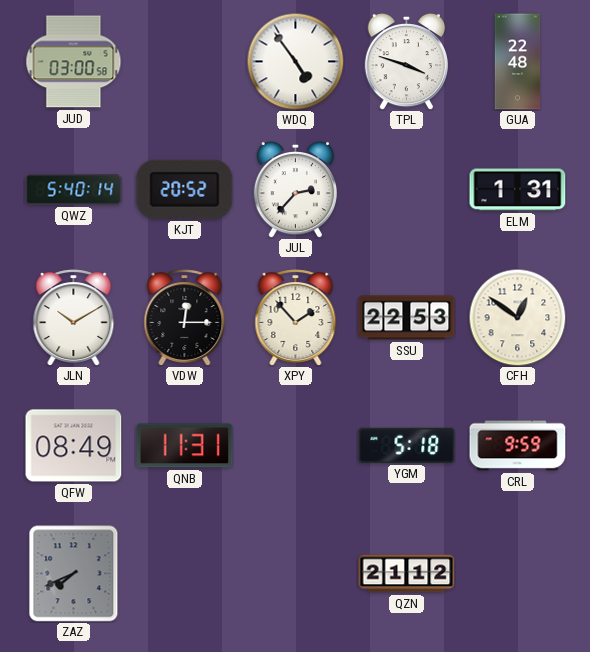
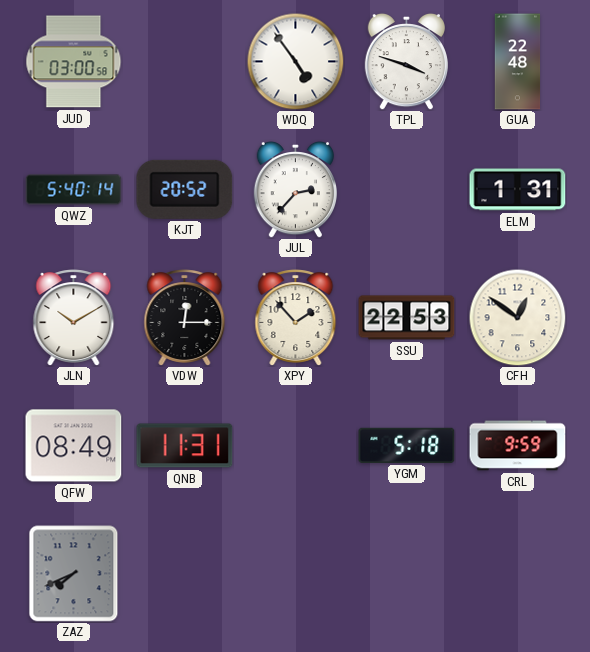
QZN: 21:12 -> none
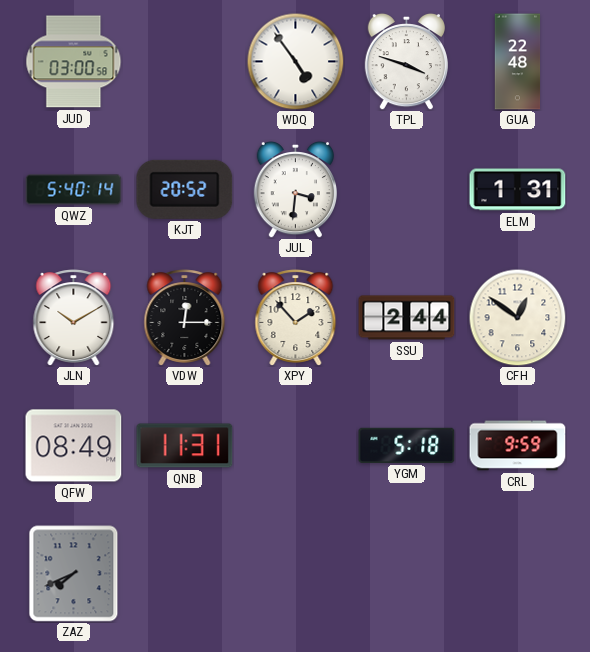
JUL: 2:37 -> 3:31
SSU: 22:53 -> 2:44
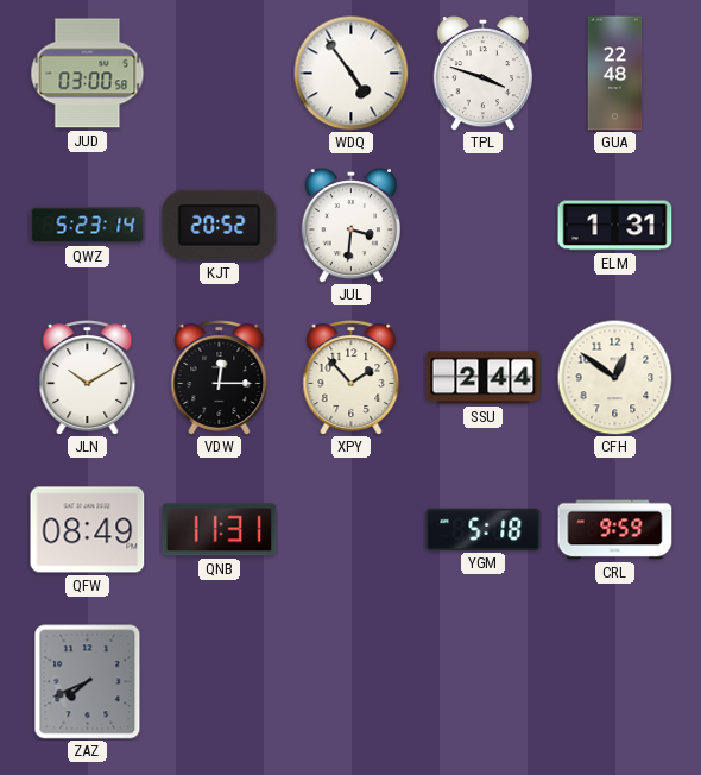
QWZ: 5:40 -> 5:23
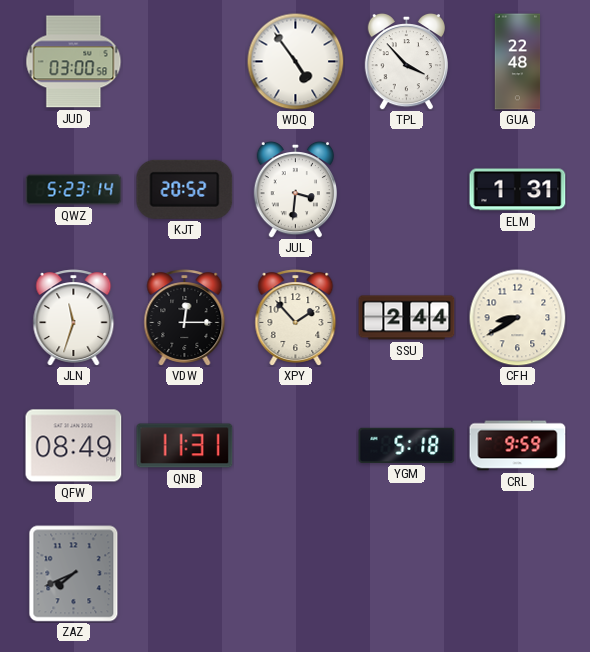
TPL: 3:48 -> 3:53
JLN: 10:10 -> 11:33
CFH: 12:51 -> 8:40
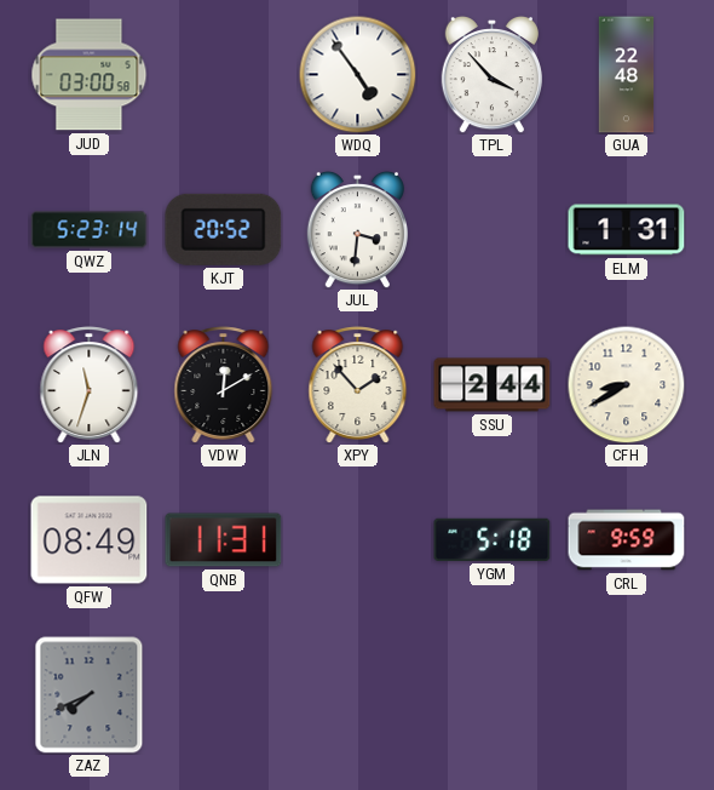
VDW: 12:15 -> 12:10
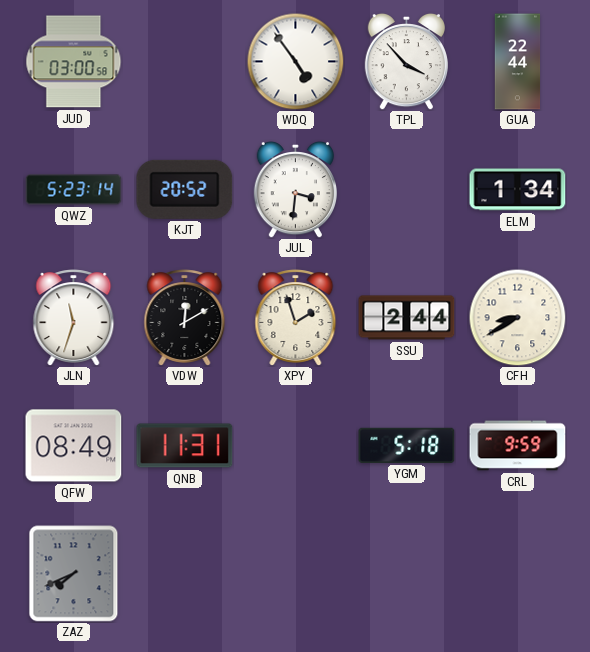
GUA: 22:48 -> 22:44
ELM: 1:31 -> 1:34
XPY: 1:53 -> 1:57
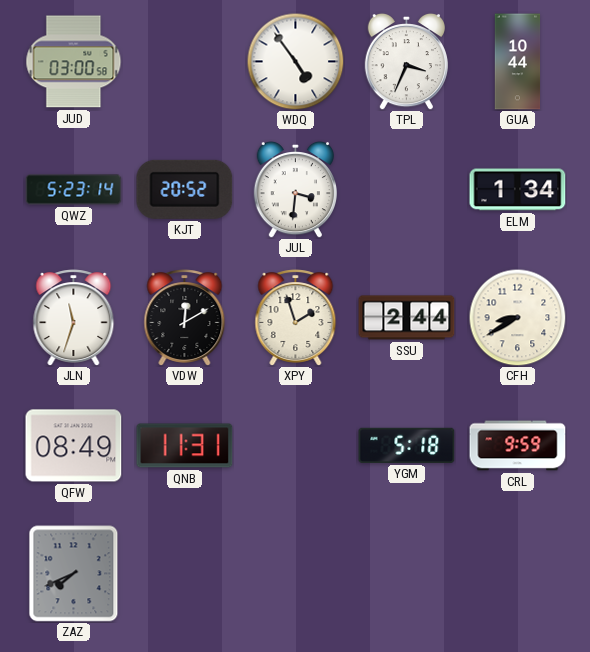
TPL: 3:53 -> 3:34
GUA: 22:44 -> 10:44
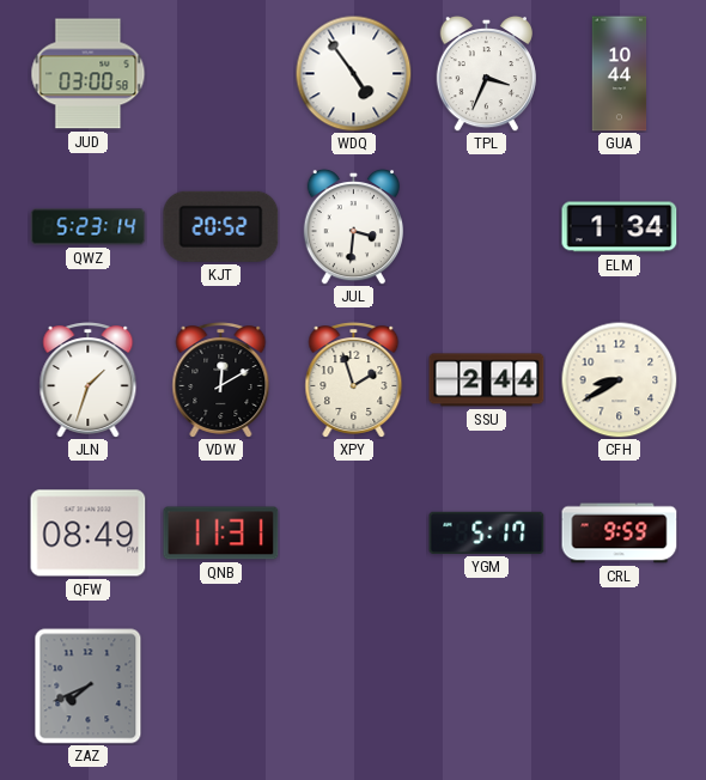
JLN: 11:33 -> 1:33
YGM: 5:18 -> 5:17
